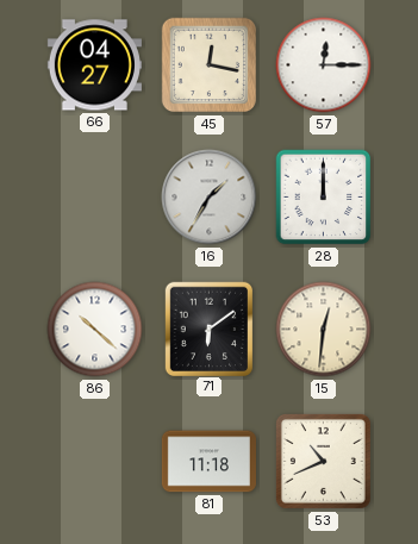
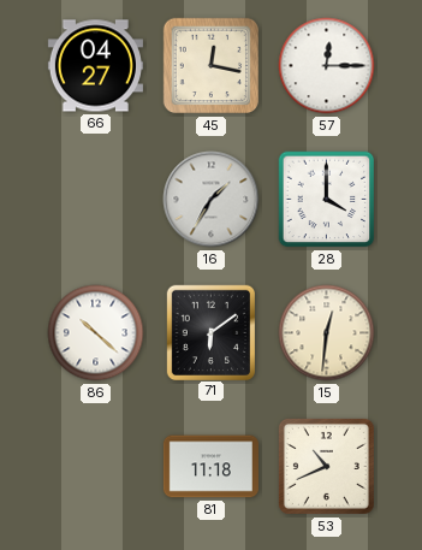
28: 12:00 -> 4:00
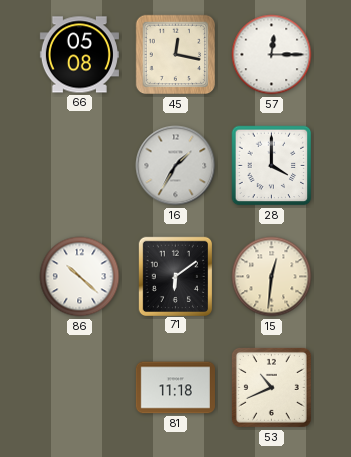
66: 04:27 -> 05:08
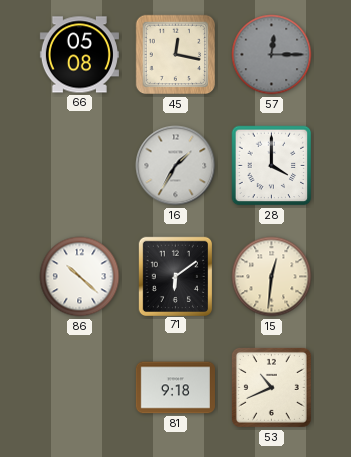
57 dial: white -> grey
81: 11:18 -> 9:18
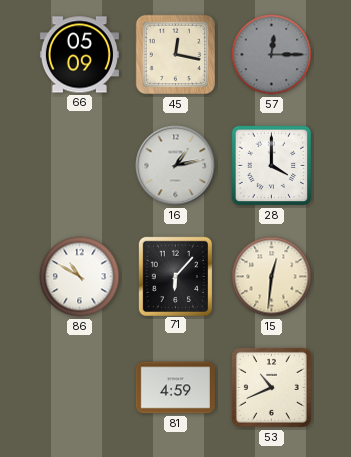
66: 05:08 -> 05:09
16: 1:35 -> 1:13
86: 10:22 -> 10:50
71: 6:09 -> 6:07
81: 9:18 -> 4:59
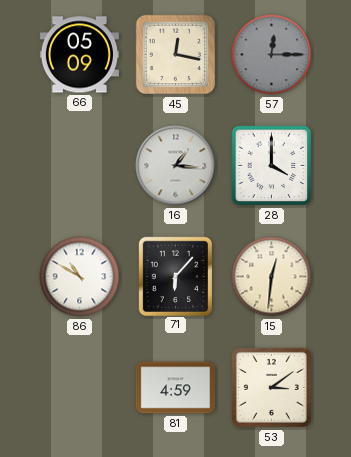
16: 1:13 -> 1:16
53: 10:41 -> 3:09
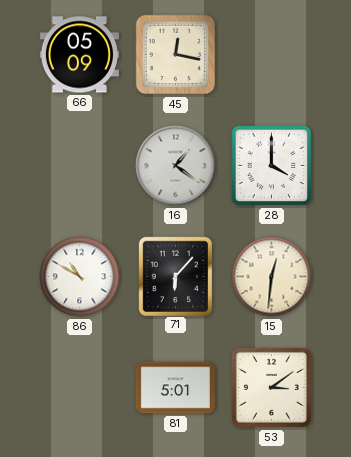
57: 12:15 -> none
16: 1:16 -> 1:21
81: 4:59 -> 5:01
